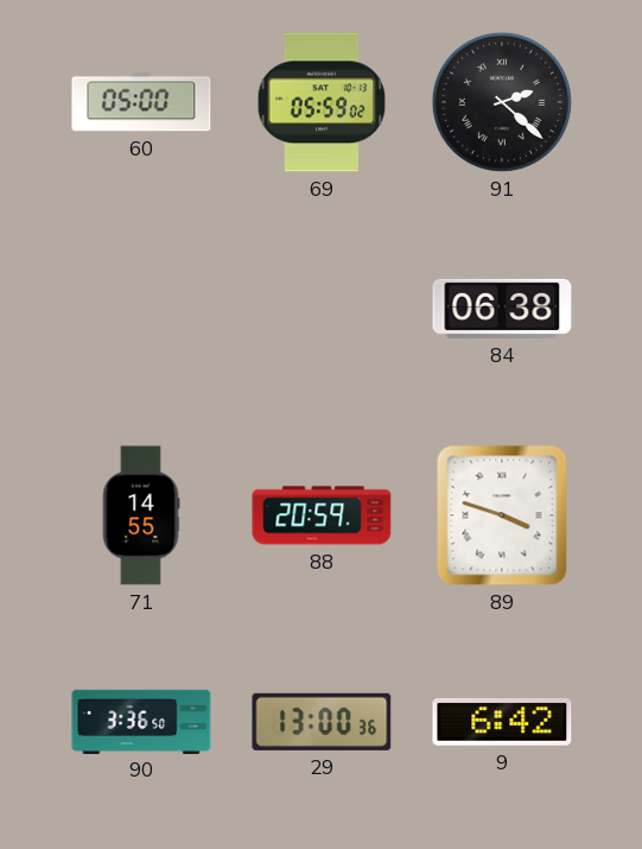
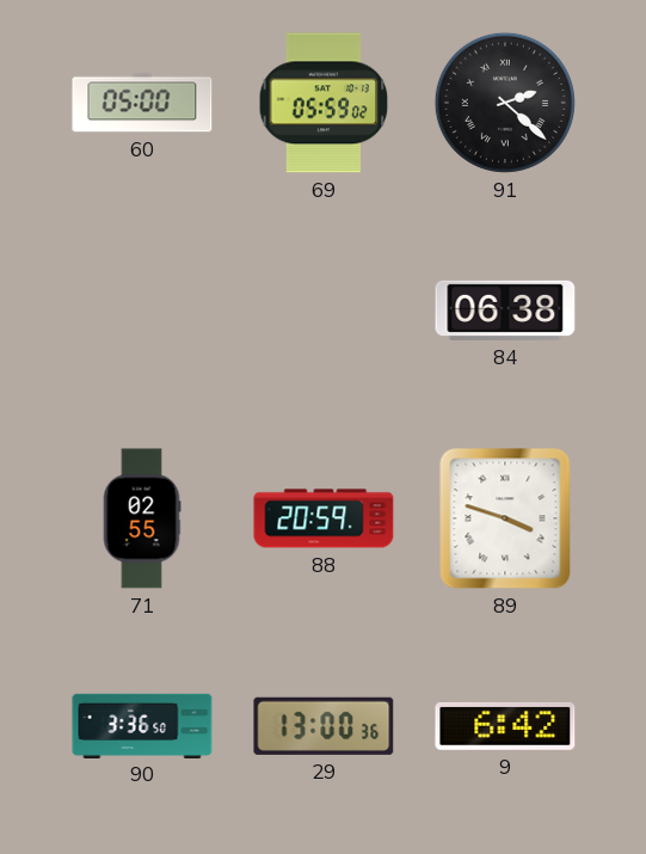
71: 14:55 -> 02:55
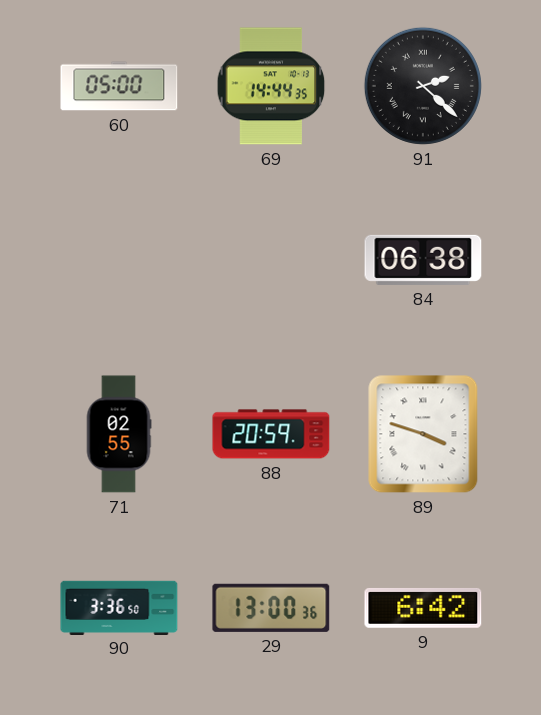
69: 05:59 -> 14:44
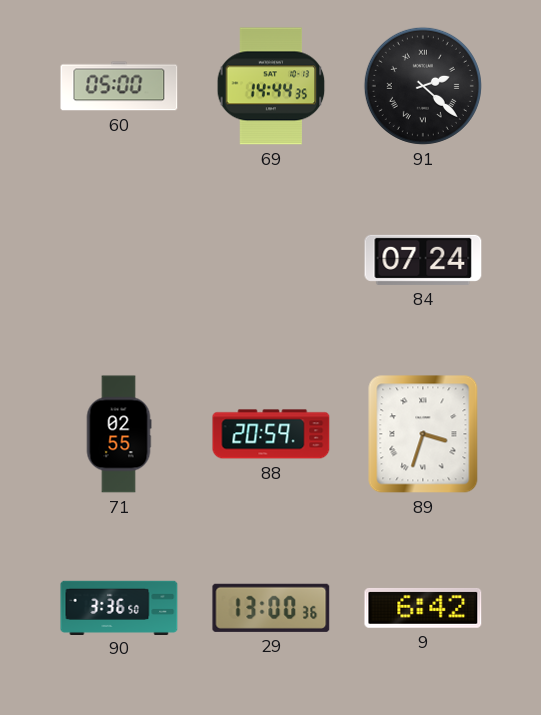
84: 06:38 -> 07:24
89: 3:48 -> 3:33
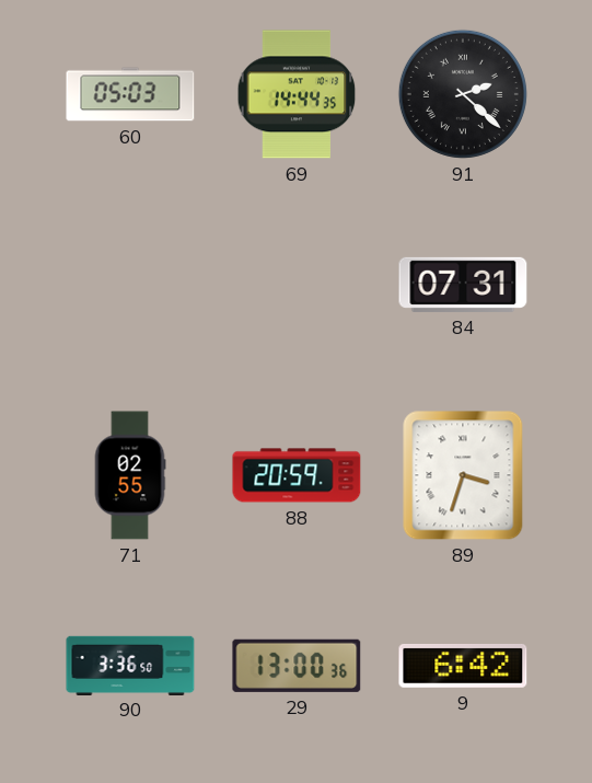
60: 05:00 -> 05:03
84: 07:24 -> 07:31
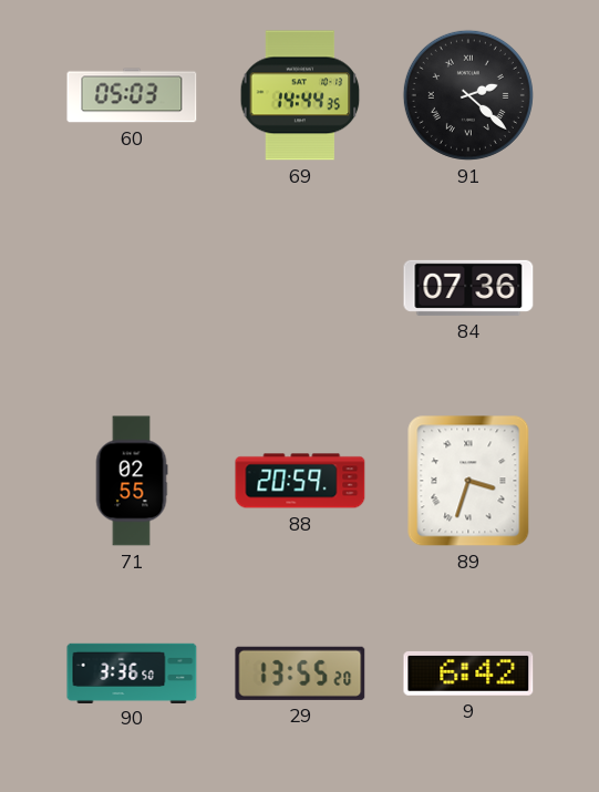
84: 07:31 -> 07:36
29: 13:00 -> 13:55
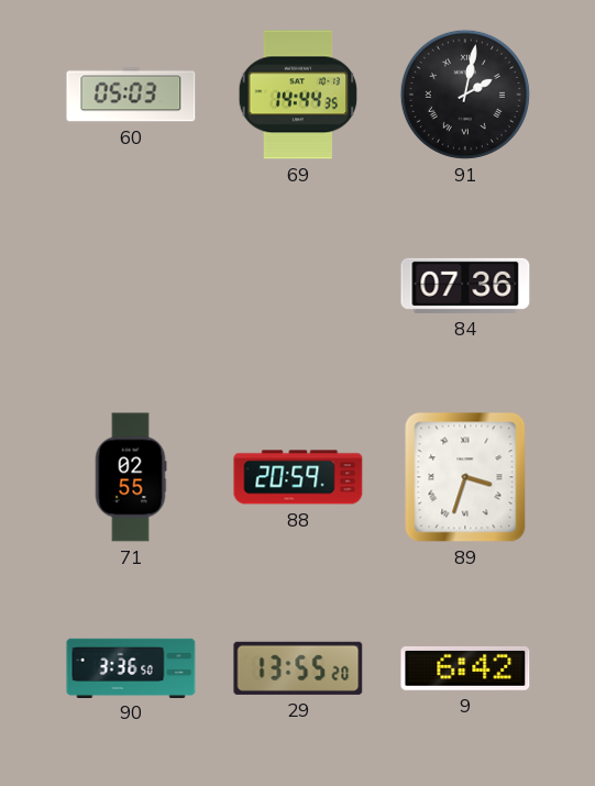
91: 2:22 -> 2:02
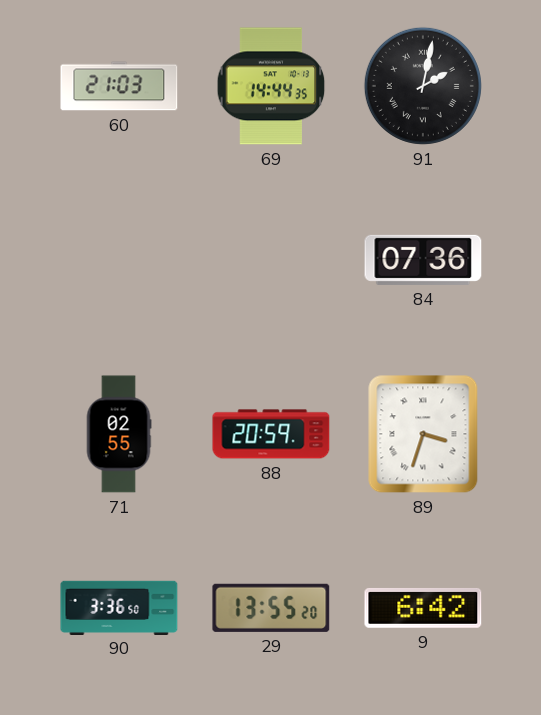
60: 05:03 -> 21:03
